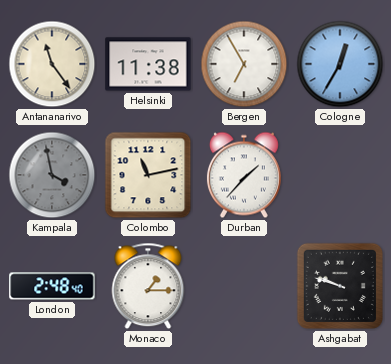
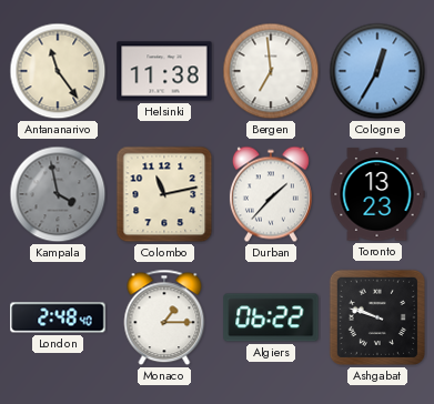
Bergen: 6:55 -> 6:59
Toronto: none -> 13:23
Algiers: none -> 06:22
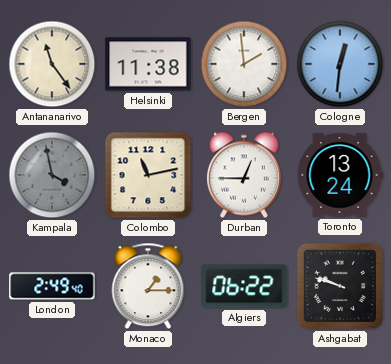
Bergen: 6:59 -> 1:59
Cologne: 12:35 -> 12:31
Durban: 1:37 -> 12:45
Toronto: 13:23 -> 13:24
London: 2:48 -> 2:49
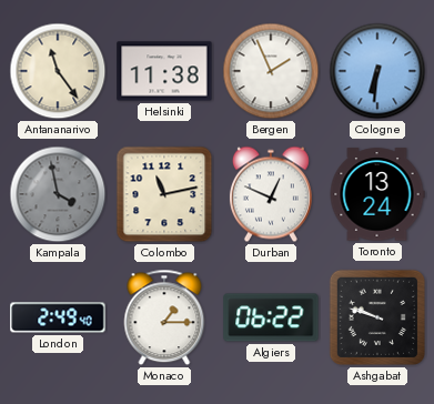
Bergen: 1:59 -> 1:56
Cologne: 12:31 -> 6:31
Durban: 12:45 -> 12:49
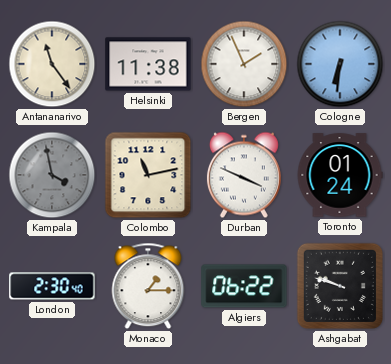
Durban: 12:49 -> 3:49
Toronto: 13:24 -> 01:24
London: 2:49 -> 2:30
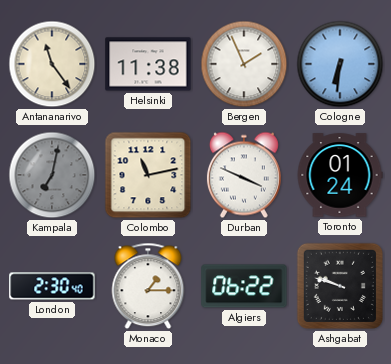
Kampala: 3:58 -> 7:02
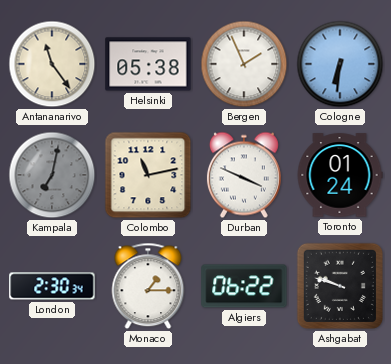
Helsinki: 11:38 -> 05:38
London: 2:30:40 -> 2:30:34
